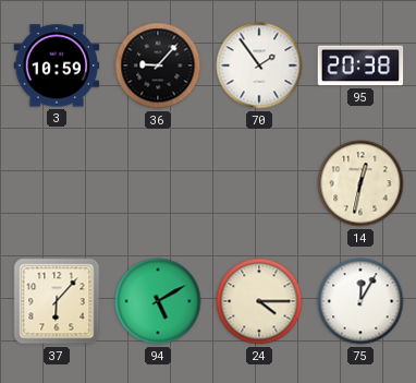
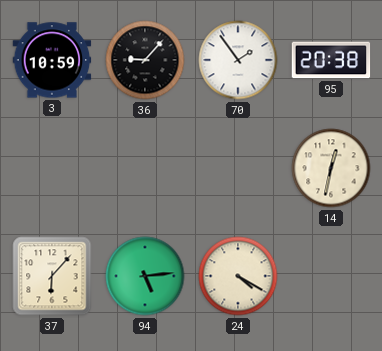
94: 5:10 -> 5:14
24: 4:15 -> 4:20
75: 12:05 -> none
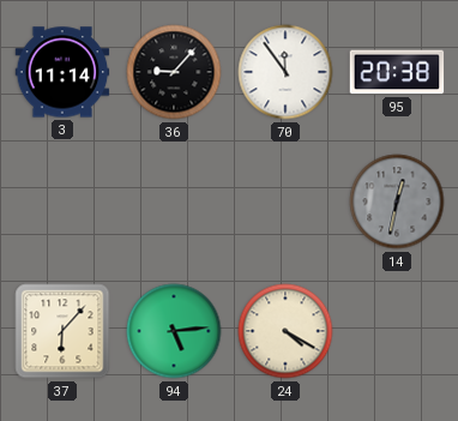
3: 10:59 -> 11:14
70: 1:54 -> 11:54
14 dial: cream -> grey
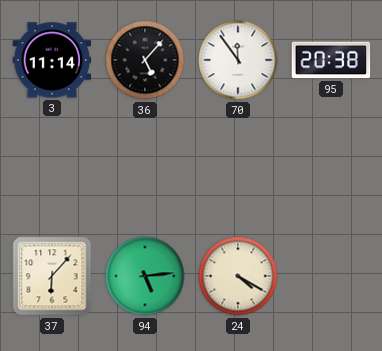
36: 9:07 -> 5:07
14: 12:32 -> none
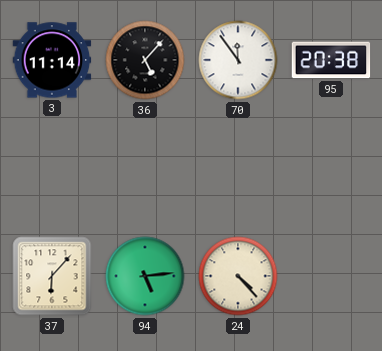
24: 4:20 -> 4:23
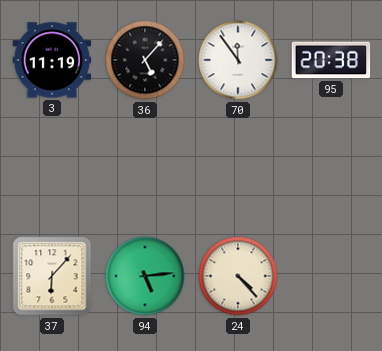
3: 11:14 -> 11:19
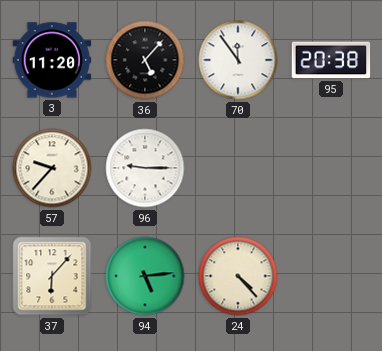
3: 11:19 -> 11:20
57: none -> 9:37
96: none -> 9:15
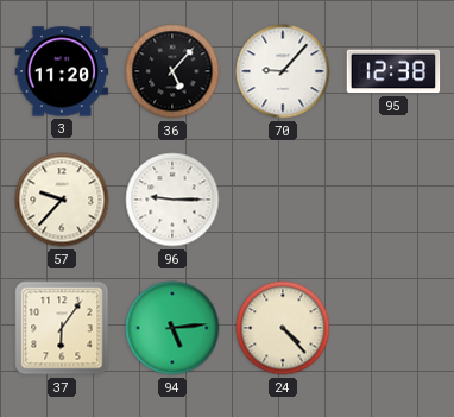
70: 11:54 -> 9:07
95: 20:38 -> 12:38
37: 6:07 -> 6:06
